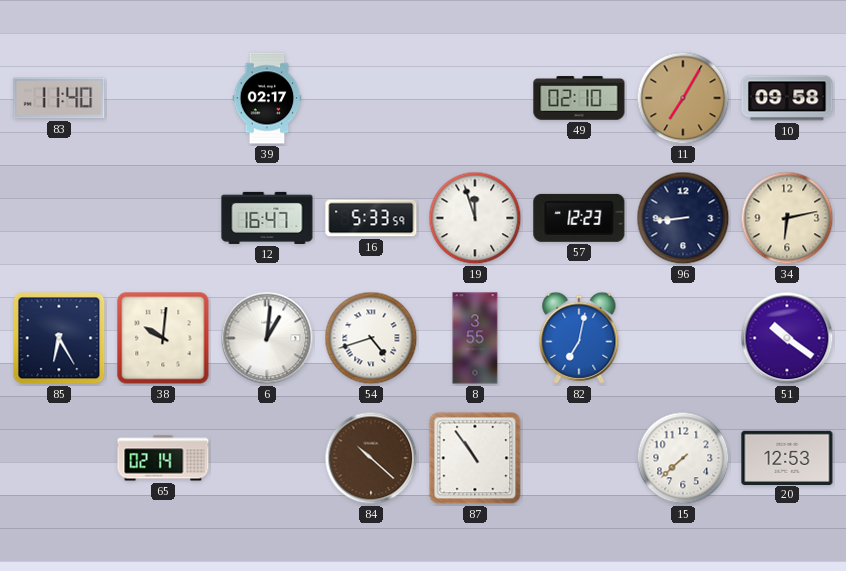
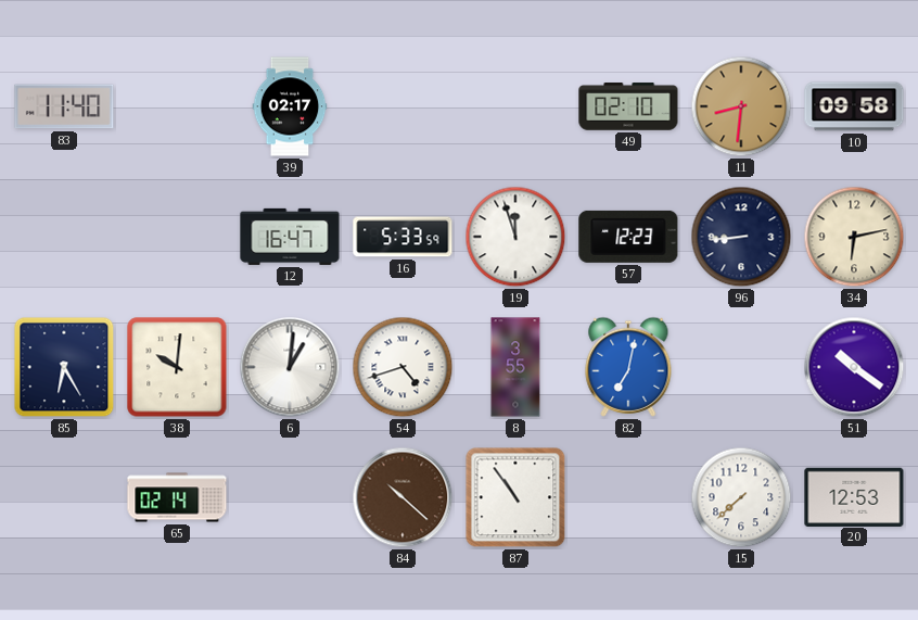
11: 7:05 -> 8:31
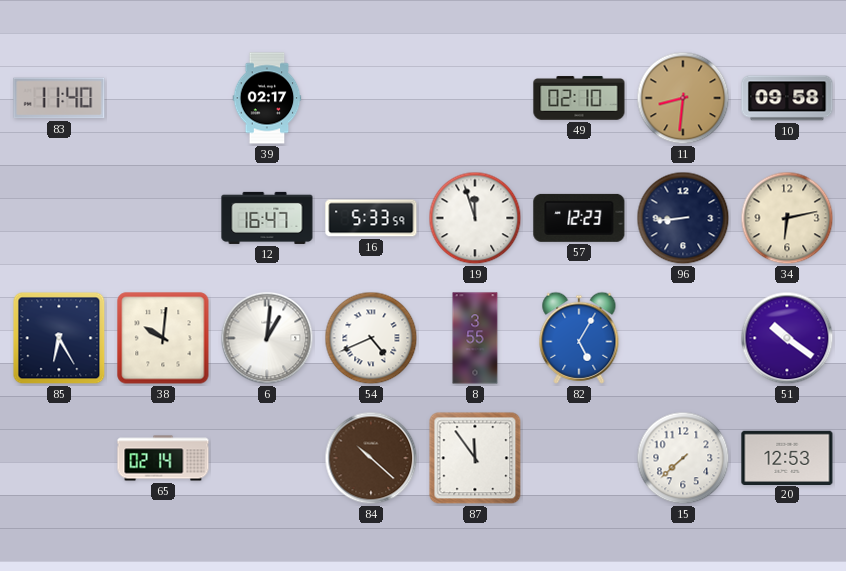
54: 4:42 -> 4:41
82: 7:02 -> 5:05
87: 10:54 -> 11:54
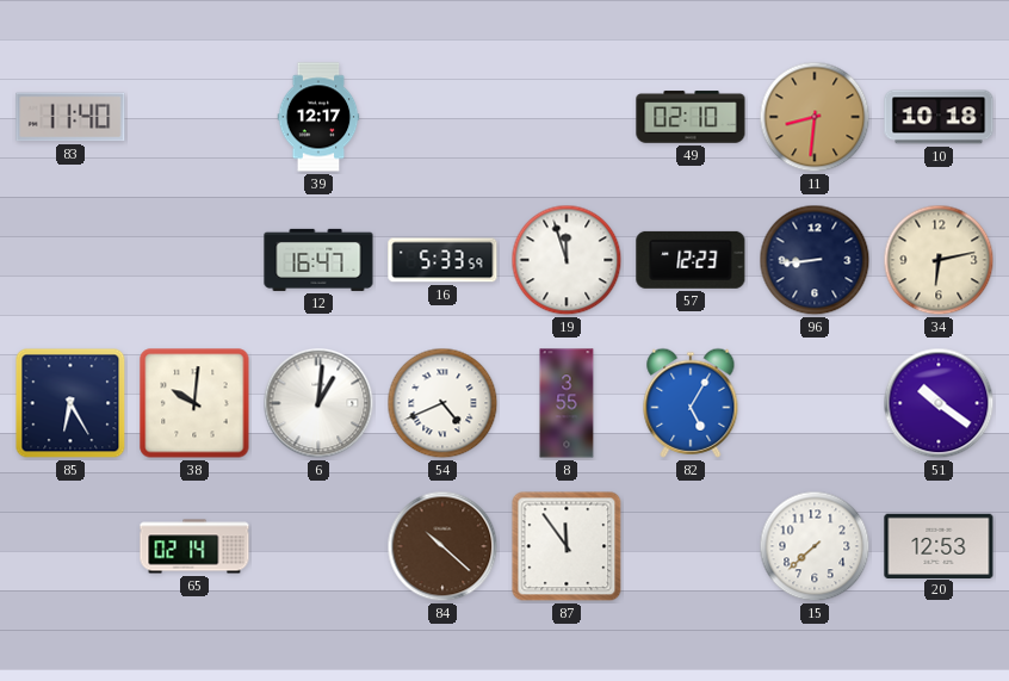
39: 02:17 -> 12:17
10: 09:58 -> 10:18
